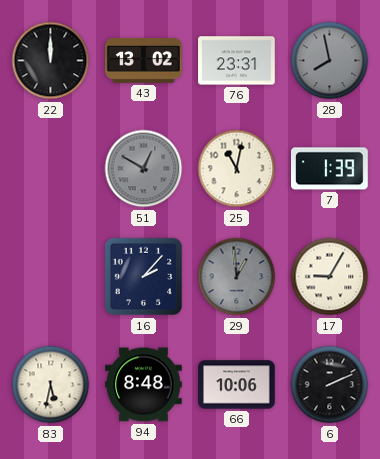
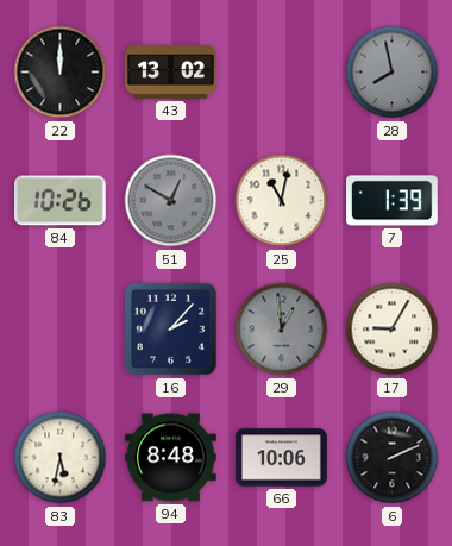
76: 23:31 -> none
84: none -> 10:26
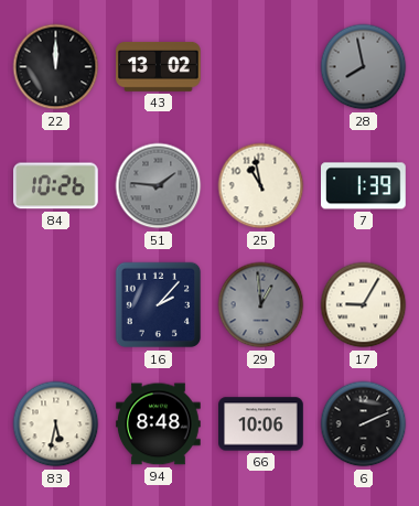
51: 12:50 -> 1:46
25: 11:02 -> 10:58
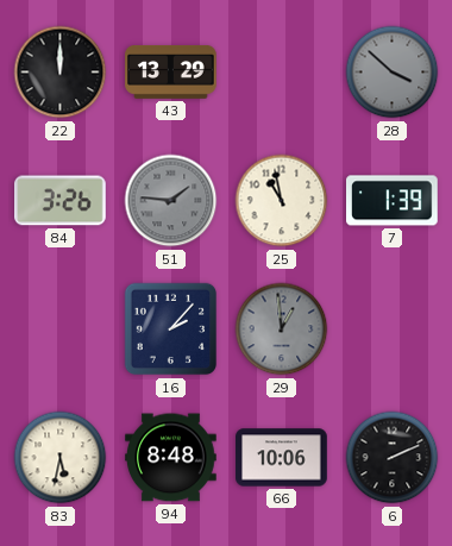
43: 13:02 -> 13:29
28: 7:58 -> 3:52
84: 10:26 -> 3:26
17: 9:05 -> none
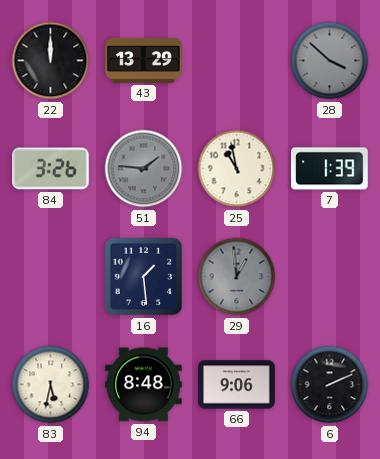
16: 2:07 -> 1:29
66: 10:06 -> 9:06
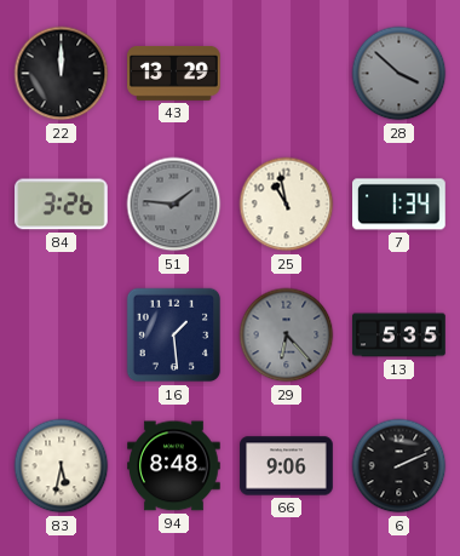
7: 1:39 -> 1:34
29: 12:59 -> 6:23
13: none -> 5:35
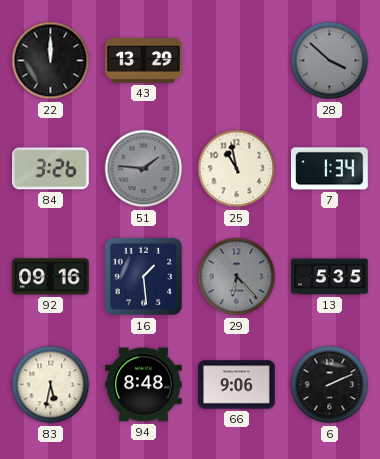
92: none -> 09:16
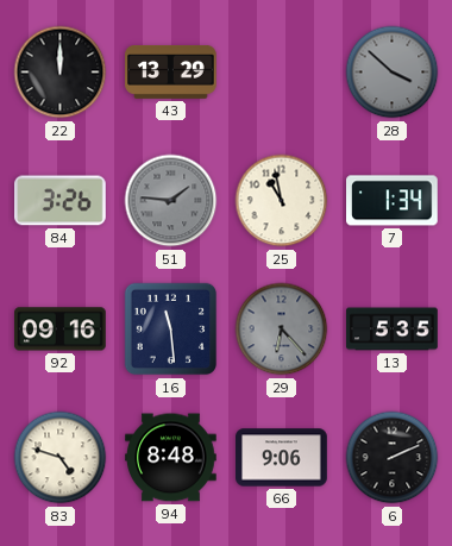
16: 1:29 -> 11:29
83: 5:32 -> 4:48
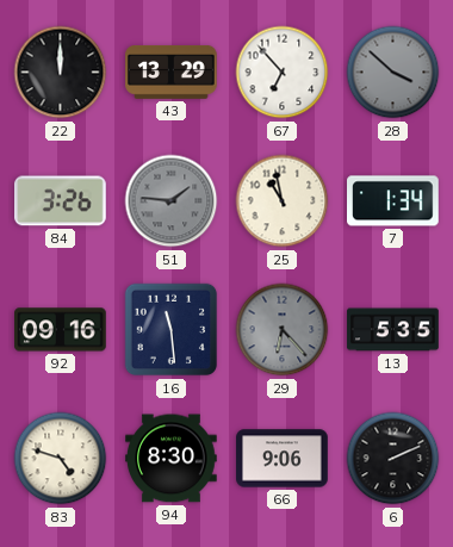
67: none -> 6:53
94: 8:48 -> 8:30
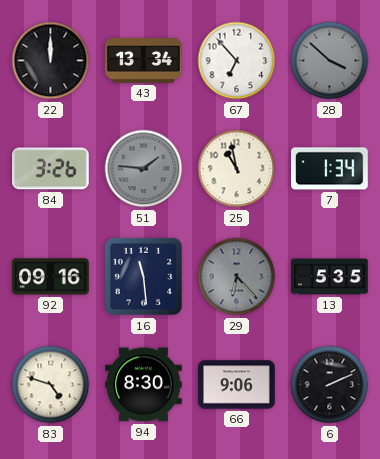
43: 13:29 -> 13:34
